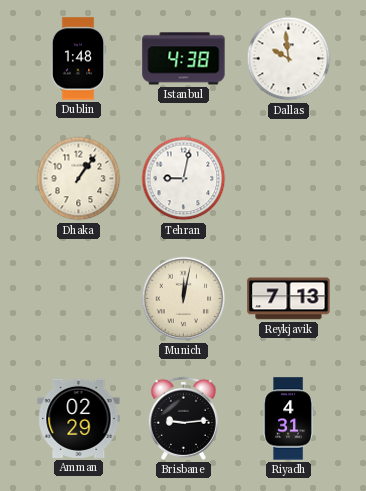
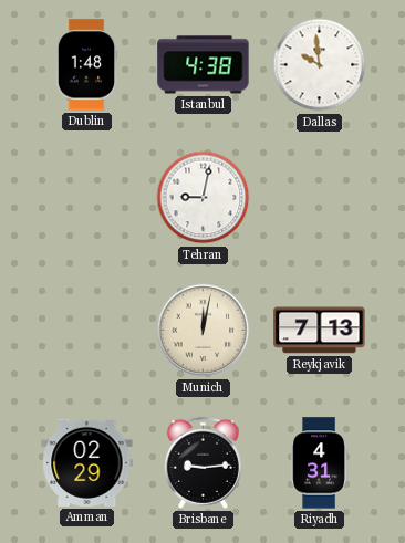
Dhaka: 1:06 -> none
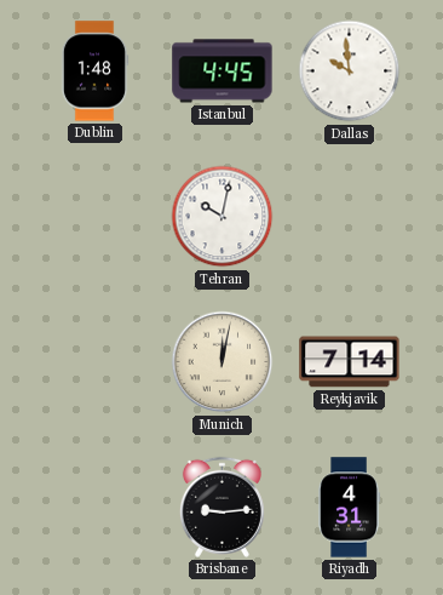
Istanbul: 4:38 -> 4:45
Tehran: 9:02 -> 10:02
Reykjavik: 7:13 -> 7:14
Amman: 02:29 -> none
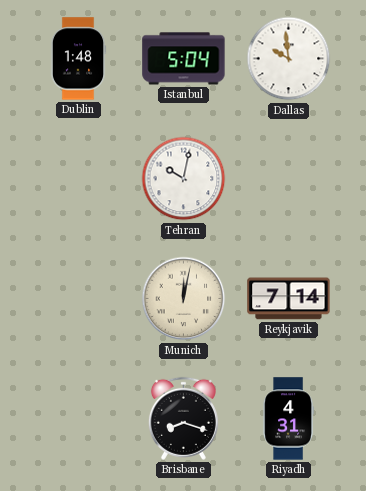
Istanbul: 4:45 -> 5:04
Brisbane: 9:14 -> 8:18
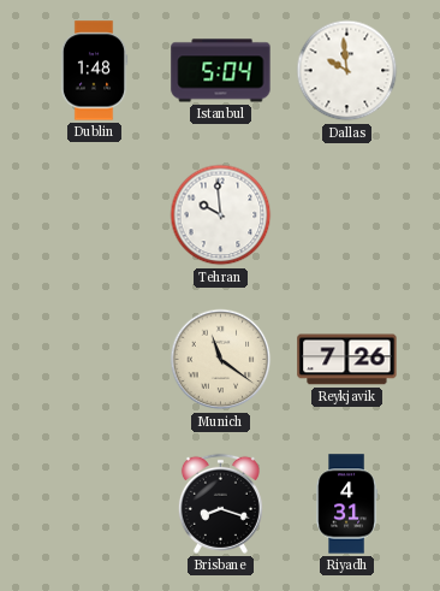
Tehran: 10:02 -> 9:59
Munich: 12:02 -> 11:21
Reykjavik: 7:14 -> 7:26
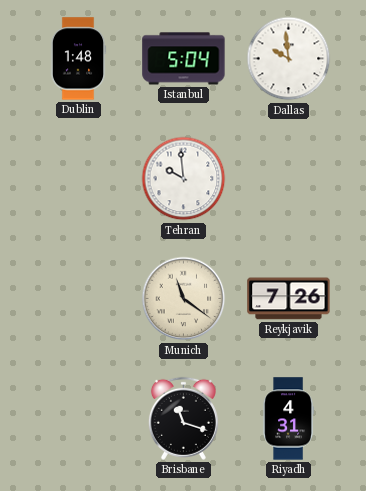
Brisbane: 8:18 -> 11:18
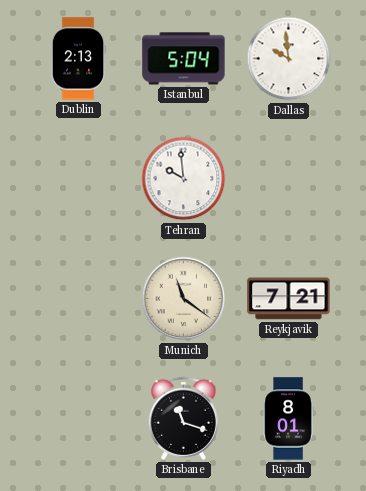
Dublin: 1:48 -> 2:13
Reykjavik: 7:26 -> 7:21
Riyadh: 4:31 -> 8:01
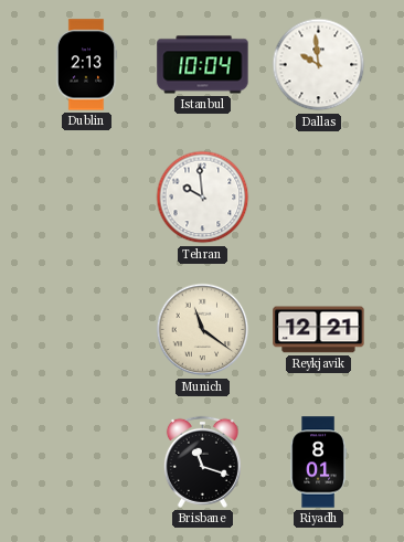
Istanbul: 5:04 -> 10:04
Reykjavik: 7:21 -> 12:21
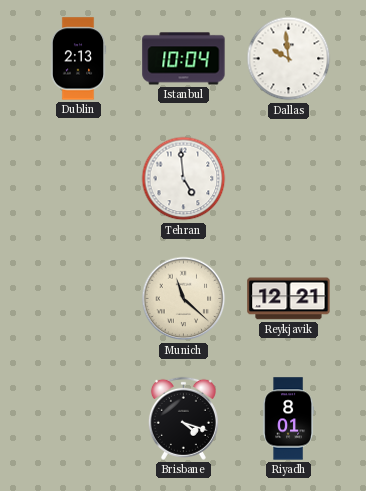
Tehran: 9:59 -> 4:59
Munich: 11:21 -> 11:22
Brisbane: 11:18 -> 4:18
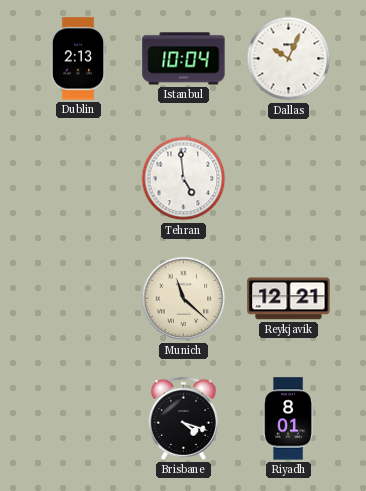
Dallas: 9:59 -> 10:04
